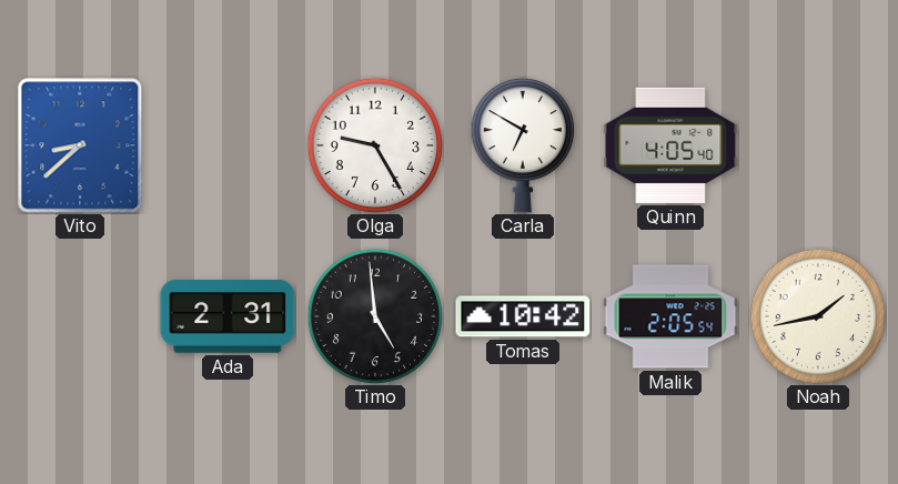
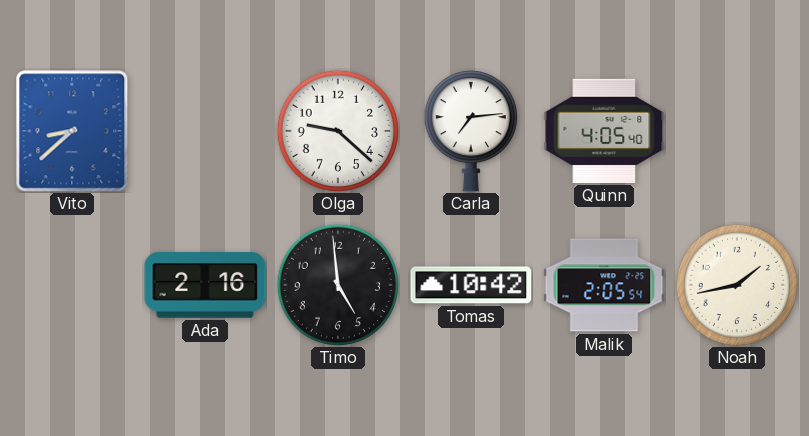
Olga: 9:25 -> 9:22
Carla: 6:50 -> 7:14
Ada: 2:31 -> 2:16
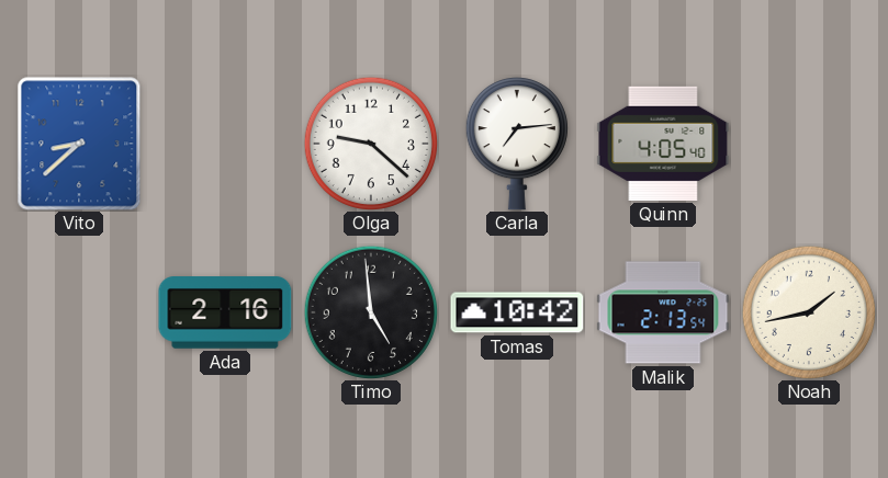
Malik: 2:05 -> 2:13
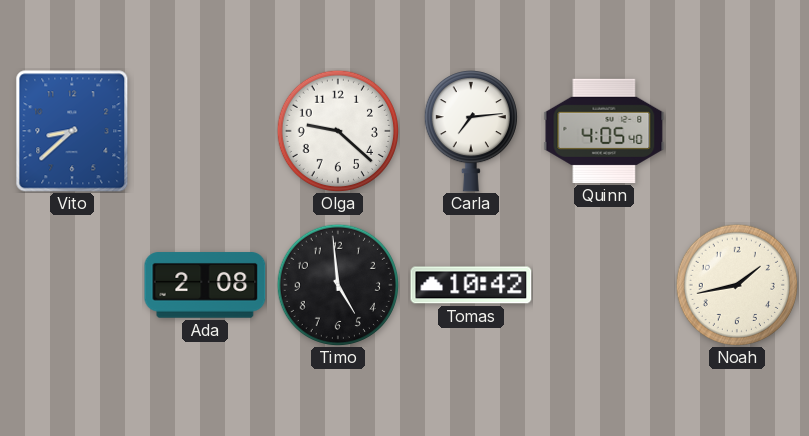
Ada: 2:16 -> 2:08
Malik: 2:13 -> none
